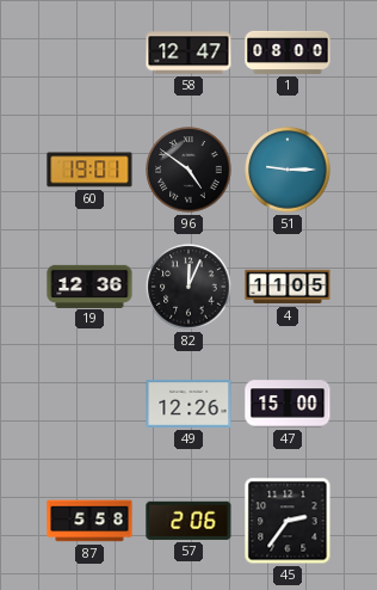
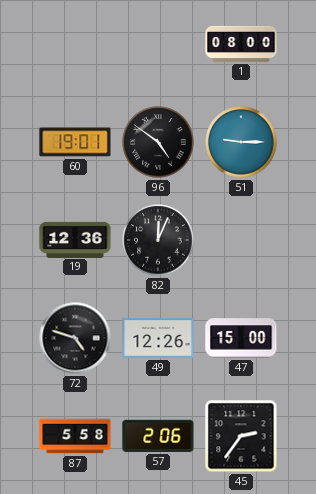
58: 12:47 -> none
4: 11:05 -> none
72: none -> 4:48
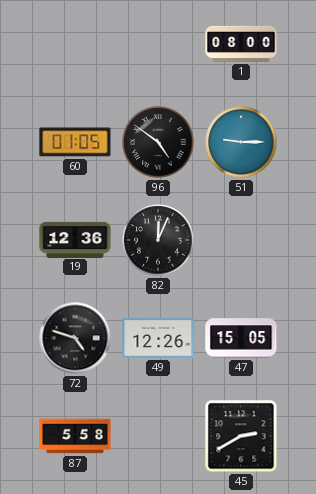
60: 19:01 -> 01:05
47: 15:00 -> 15:05
57: 2:06 -> none
45: 2:36 -> 2:40
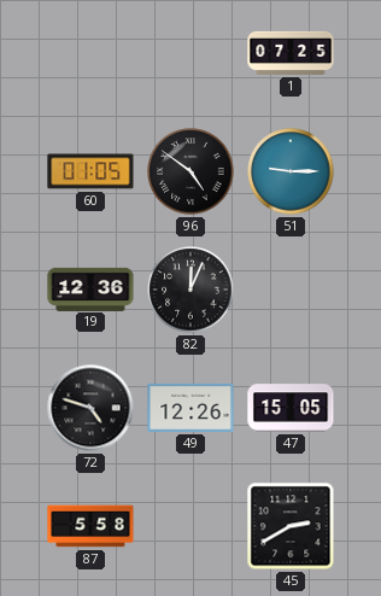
1: 08:00 -> 07:25
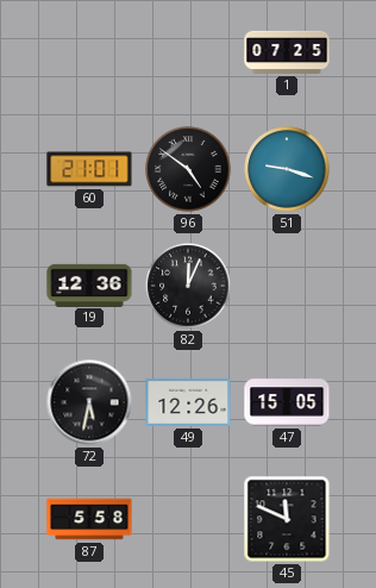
60: 01:05 -> 21:01
51: 9:15 -> 9:18
72: 4:48 -> 5:32
45: 2:40 -> 11:49
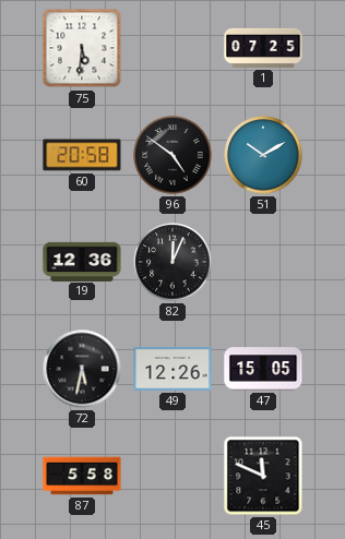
75: none -> 5:31
60: 21:01 -> 20:58
51: 9:18 -> 10:10
